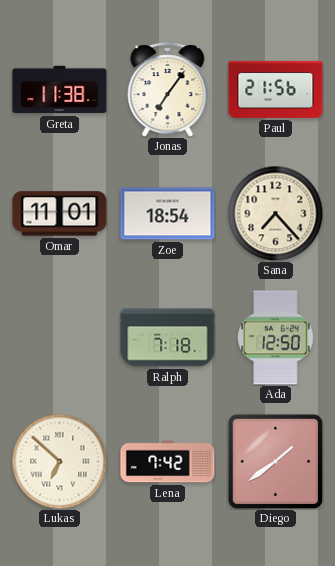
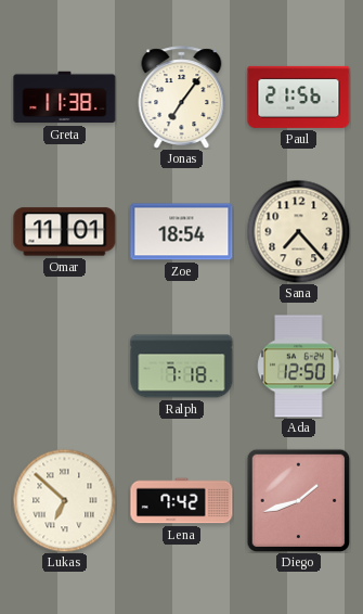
Diego: 1:39 -> 1:42
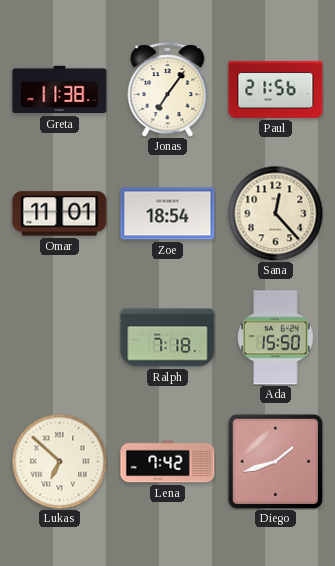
Sana: 7:23 -> 12:23
Ada: 12:50 -> 15:50
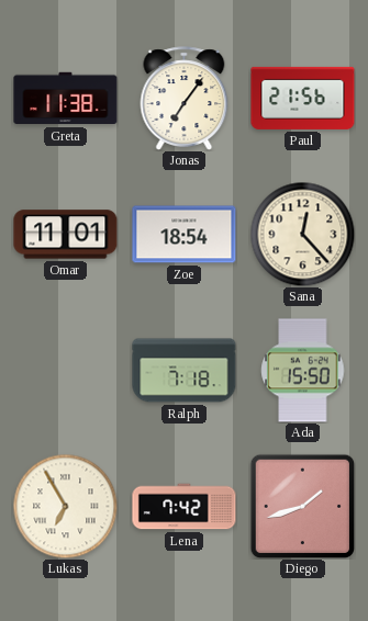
Lukas: 6:52 -> 6:55
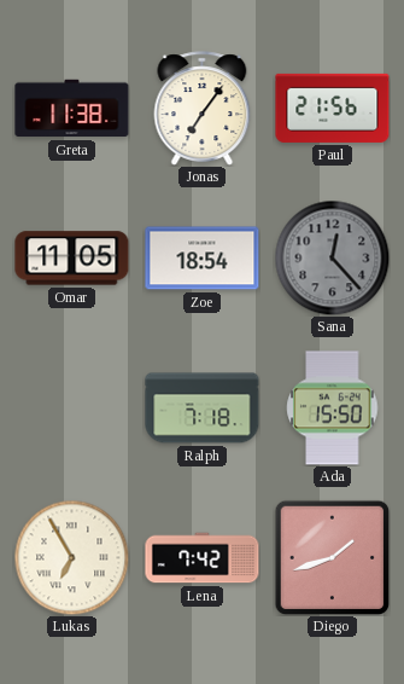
Omar: 11:01 -> 11:05
Sana dial: cream -> grey
